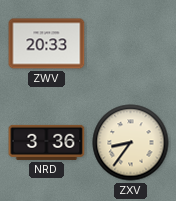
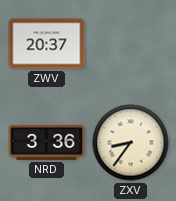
ZWV: 20:33 -> 20:37
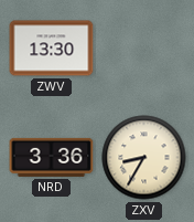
ZWV: 20:37 -> 13:30
ZXV: 8:36 -> 8:35
